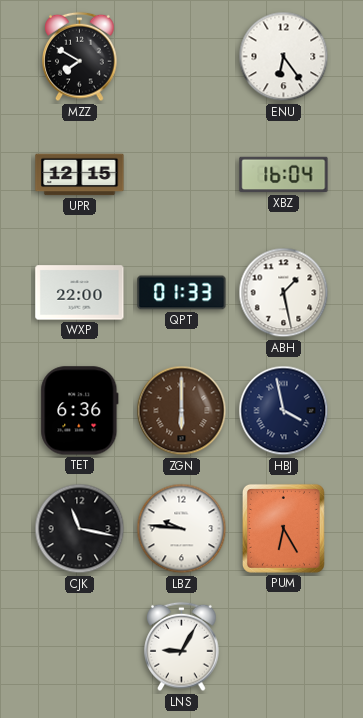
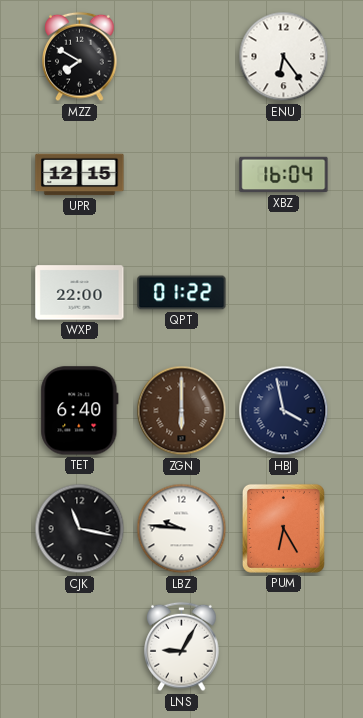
QPT: 01:33 -> 01:22
ABH: 1:28 -> none
TET: 6:36 -> 6:40
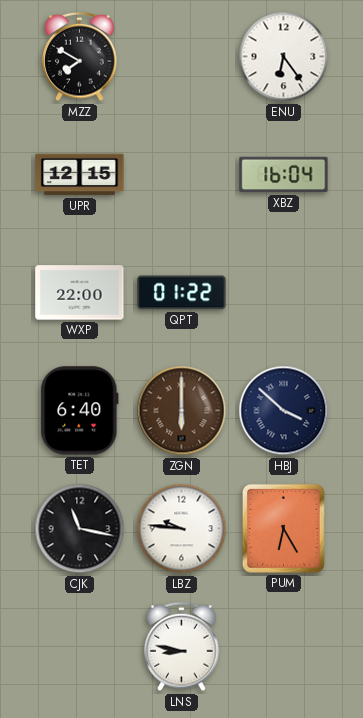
HBJ: 3:58 -> 3:52
LNS: 9:05 -> 8:47
